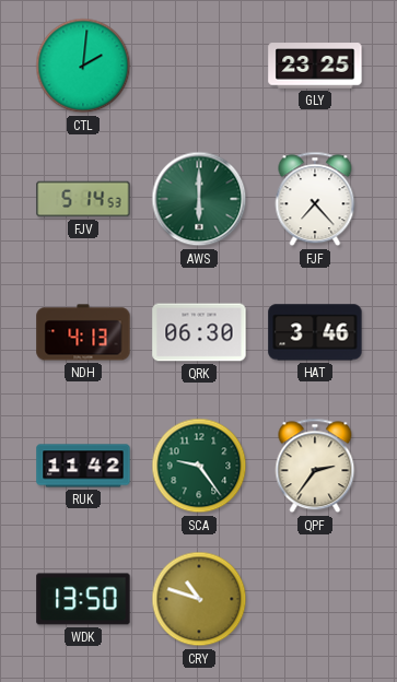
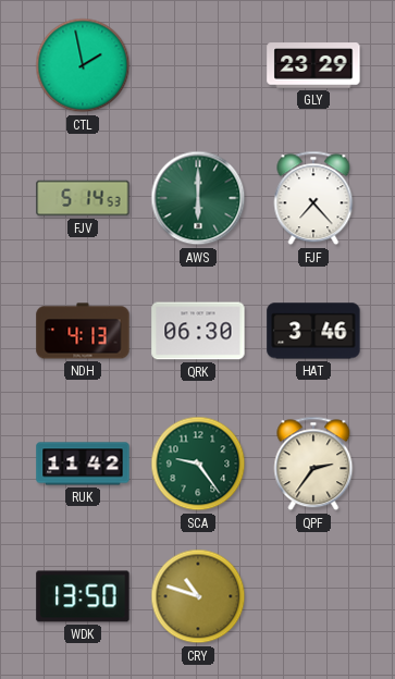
CTL: 2:01 -> 1:58
GLY: 23:25 -> 23:29
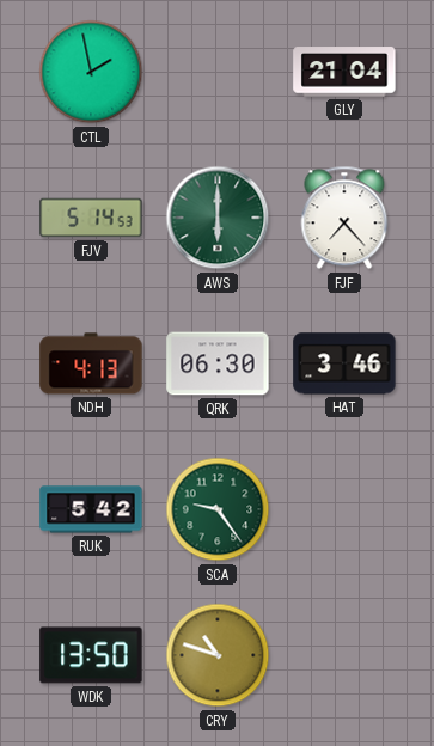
GLY: 23:29 -> 21:04
RUK: 11:42 -> 5:42
QPF: 2:36 -> none
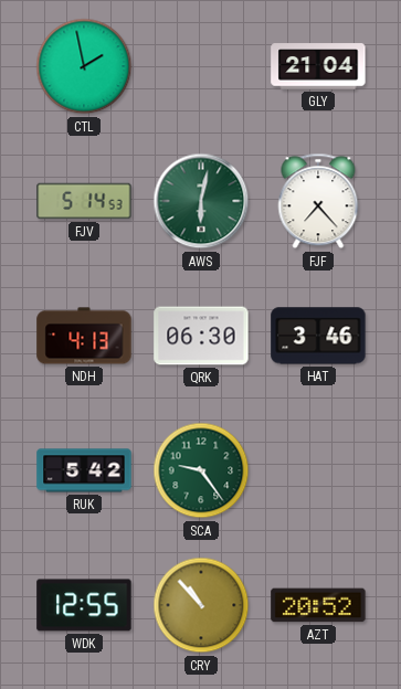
AWS: 6:00 -> 6:02
WDK: 13:50 -> 12:55
CRY: 10:48 -> 10:53
AZT: none -> 20:52
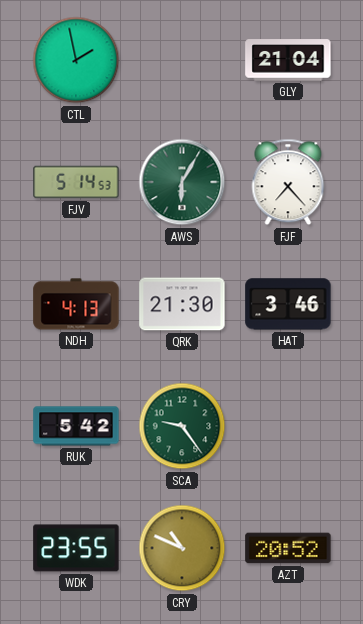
AWS: 6:02 -> 6:05
QRK: 06:30 -> 21:30
WDK: 12:55 -> 23:55
CRY: 10:53 -> 10:49
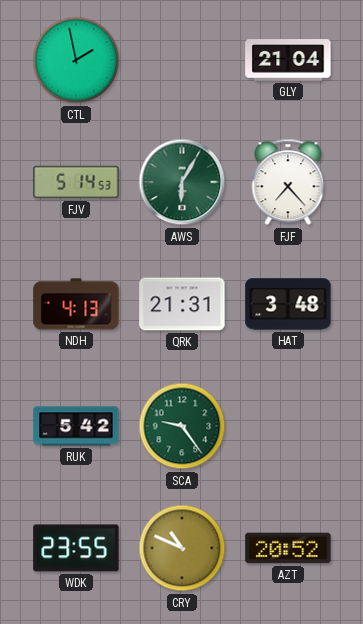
QRK: 21:30 -> 21:31
HAT: 3:46 -> 3:48
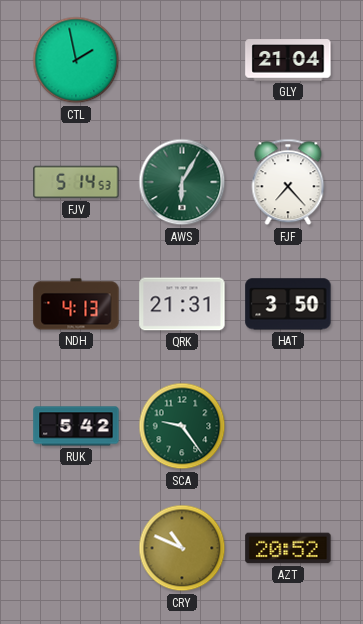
HAT: 3:48 -> 3:50
WDK: 23:55 -> none
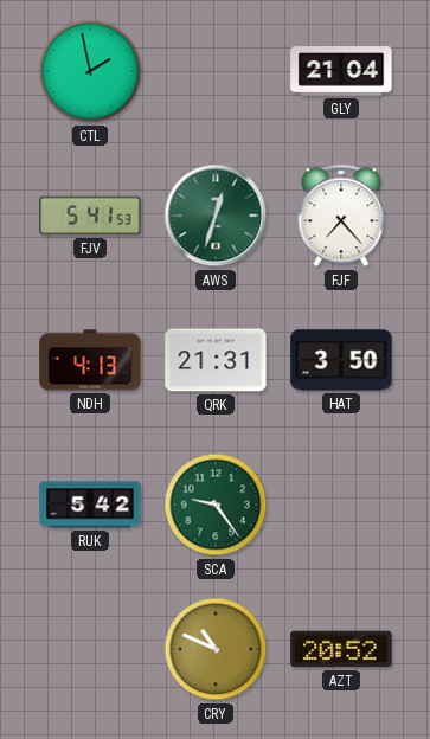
FJV: 5:14 -> 5:41
AWS: 6:05 -> 12:33
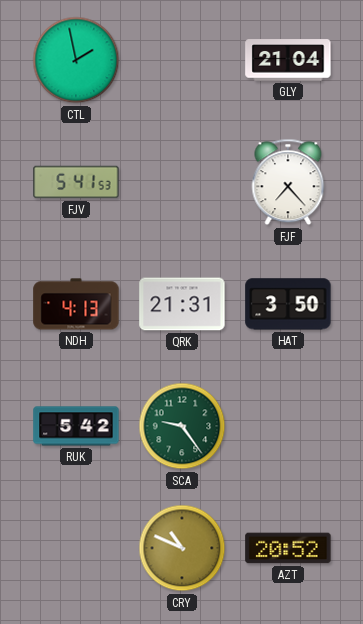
AWS: 12:33 -> none
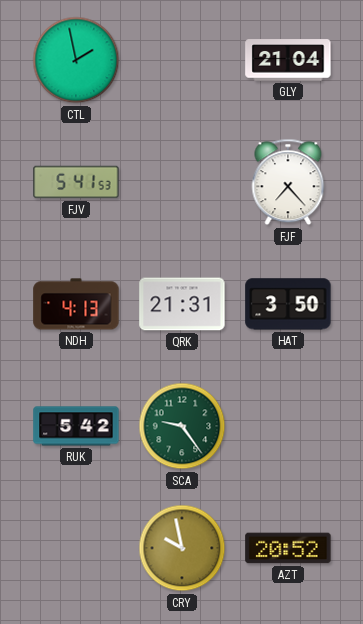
CRY: 10:49 -> 9:58
